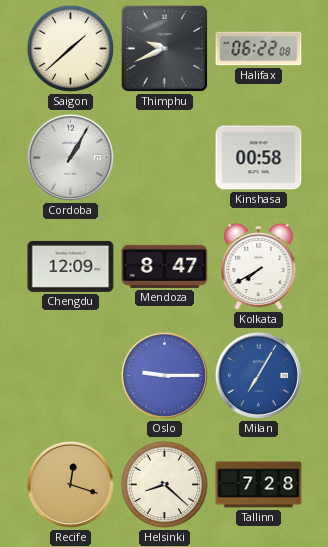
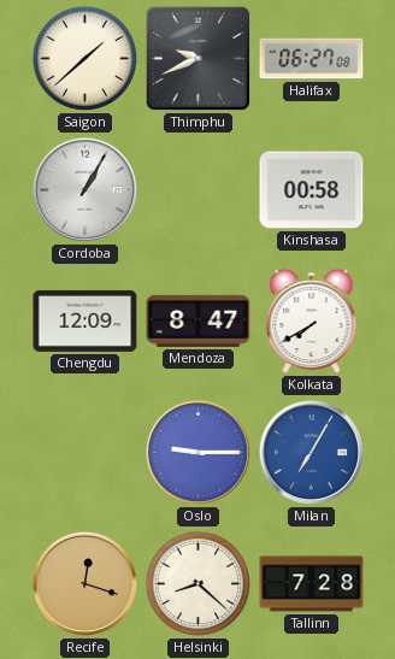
Halifax: 06:22 -> 06:27
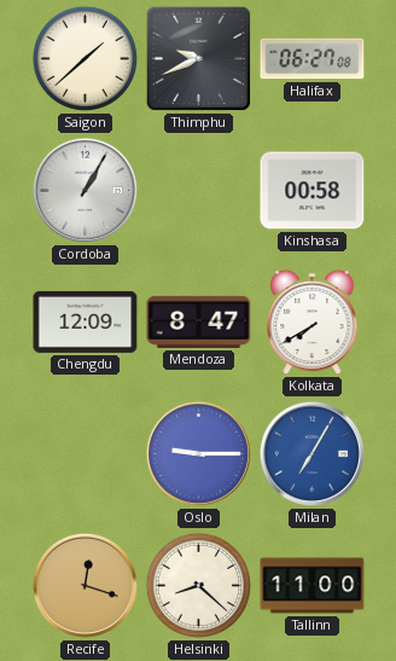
Tallinn: 7:28 -> 11:00
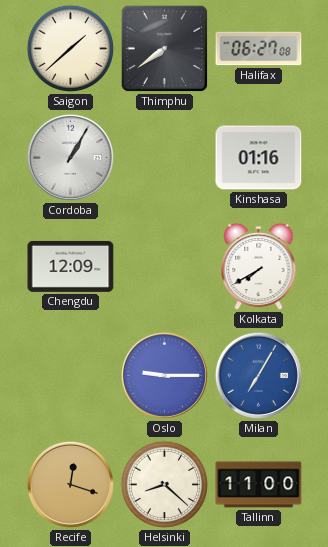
Thimphu: 9:41 -> 7:39
Kinshasa: 00:58 -> 01:16
Mendoza: 8:47 -> none
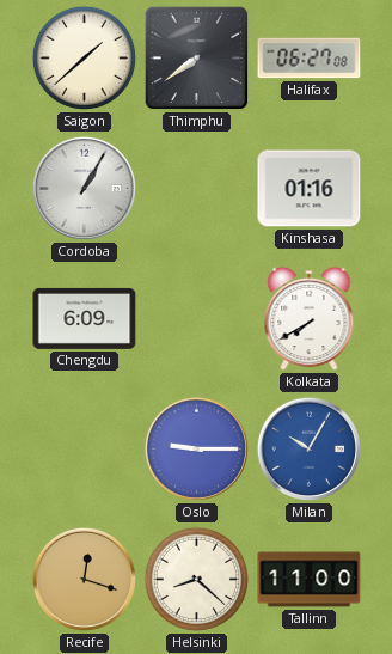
Chengdu: 12:09 -> 6:09
Milan: 7:05 -> 10:05
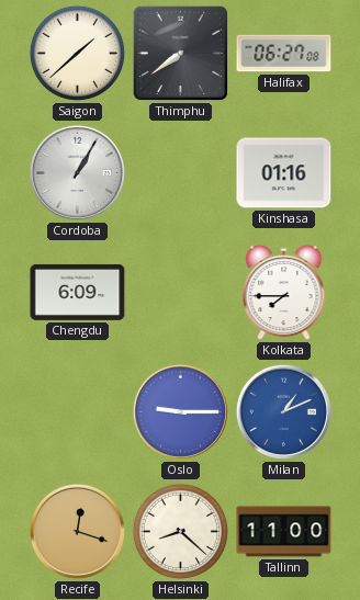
Kolkata: 7:40 -> 7:45
Milan: 10:05 -> 1:11
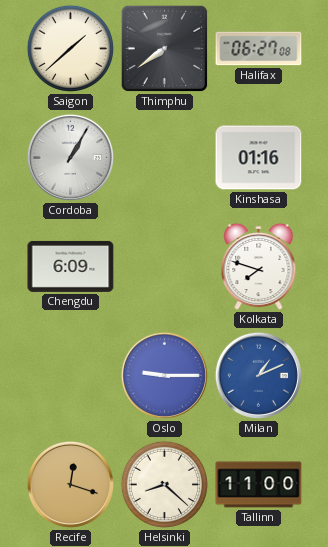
Kolkata: 7:45 -> 7:48
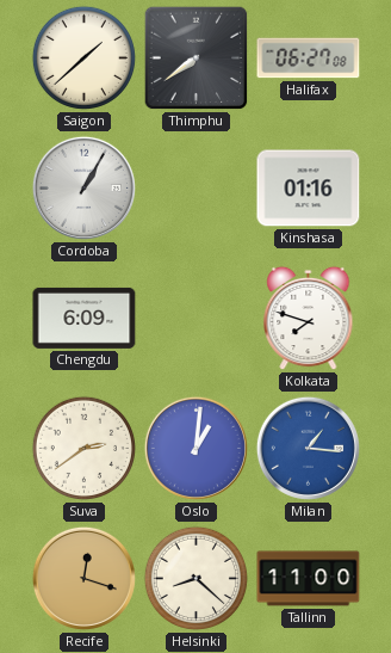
Suva: none -> 2:39
Oslo: 9:15 -> 1:01
Milan: 1:11 -> 1:16
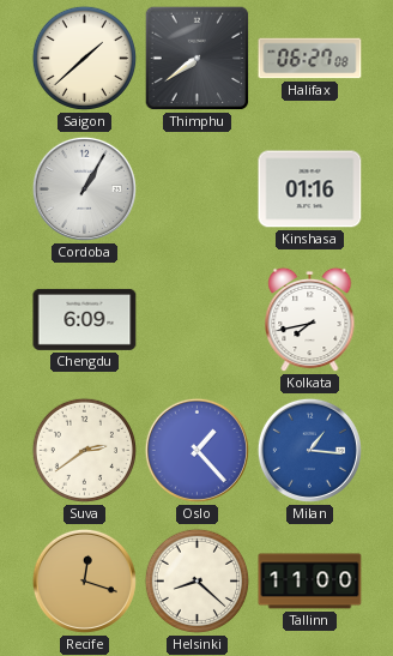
Kolkata: 7:48 -> 7:43
Oslo: 1:01 -> 1:23
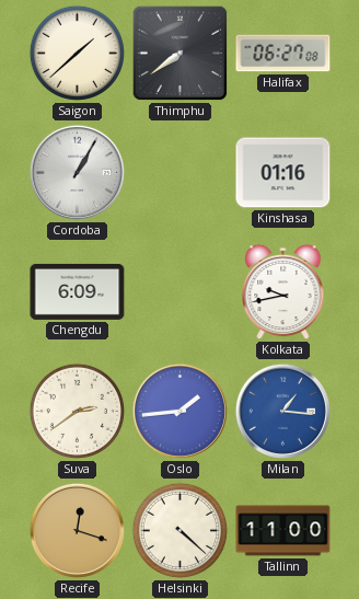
Kolkata: 7:43 -> 9:43
Oslo: 1:23 -> 1:44
Helsinki: 8:22 -> 4:22
